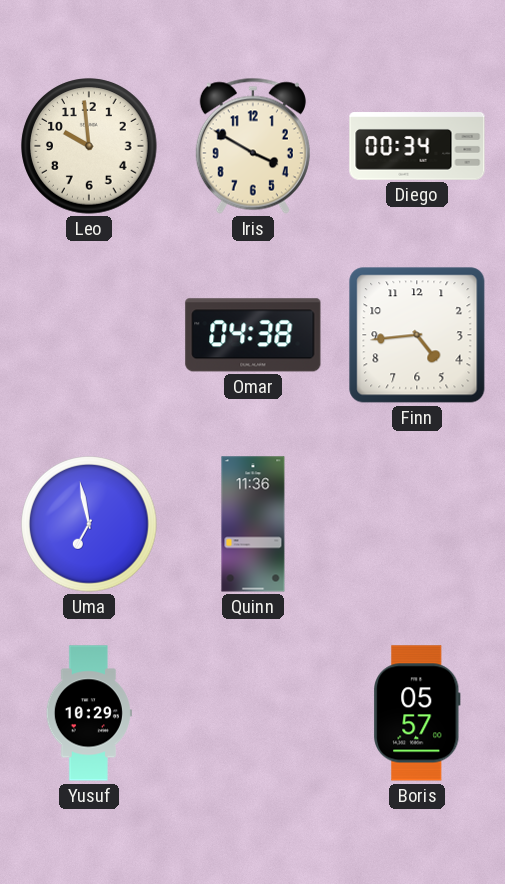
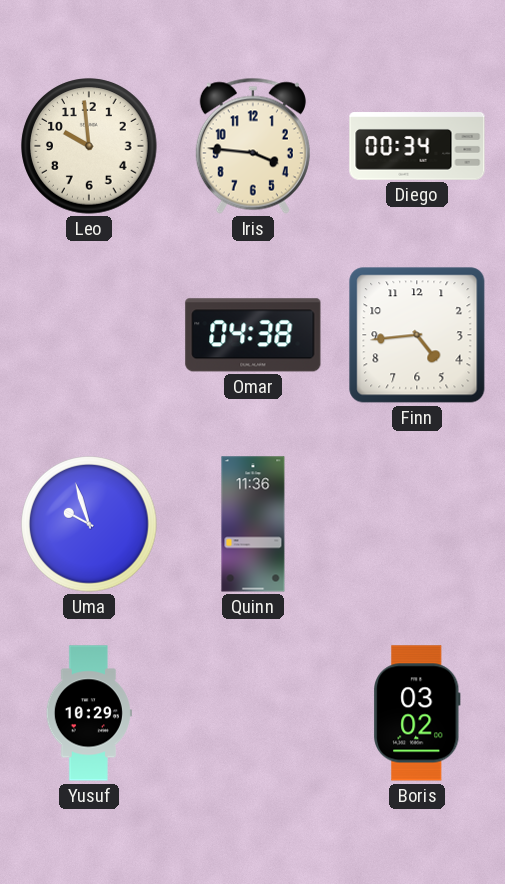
Iris: 3:50 -> 3:46
Uma: 6:58 -> 9:57
Boris: 05:57 -> 03:02
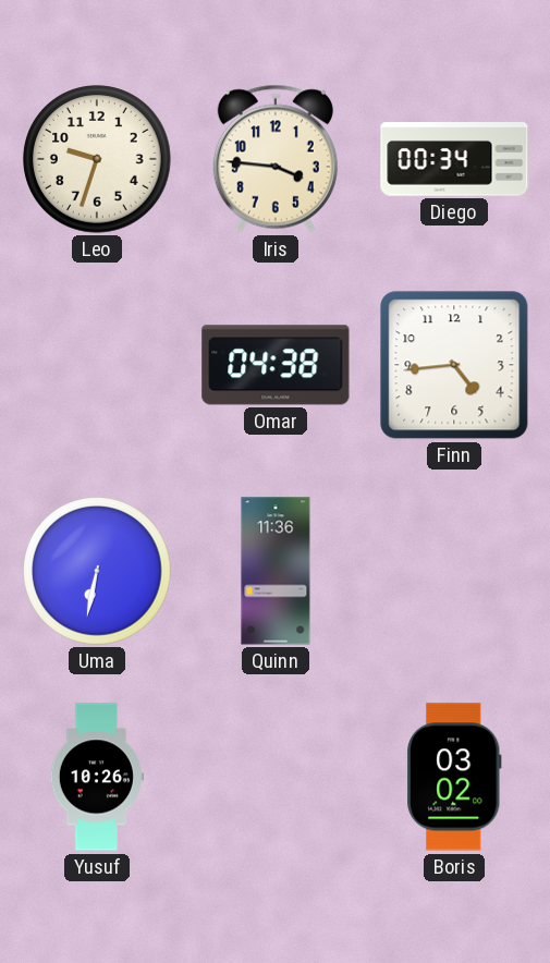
Leo: 9:59 -> 9:33
Uma: 9:57 -> 6:32
Yusuf: 10:29 -> 10:26
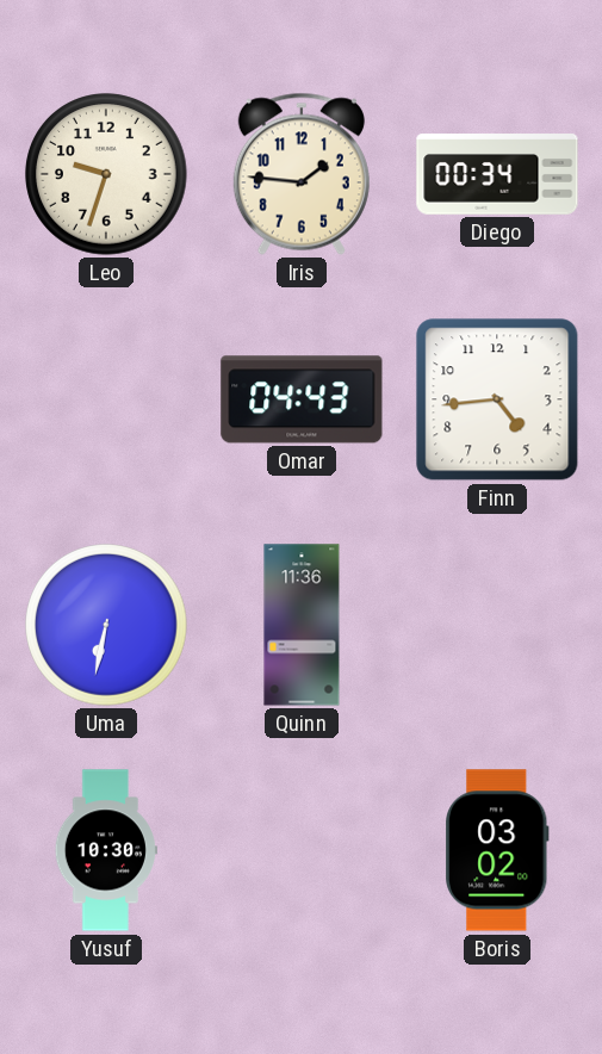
Iris: 3:46 -> 1:46
Omar: 04:38 -> 04:43
Yusuf: 10:26 -> 10:30
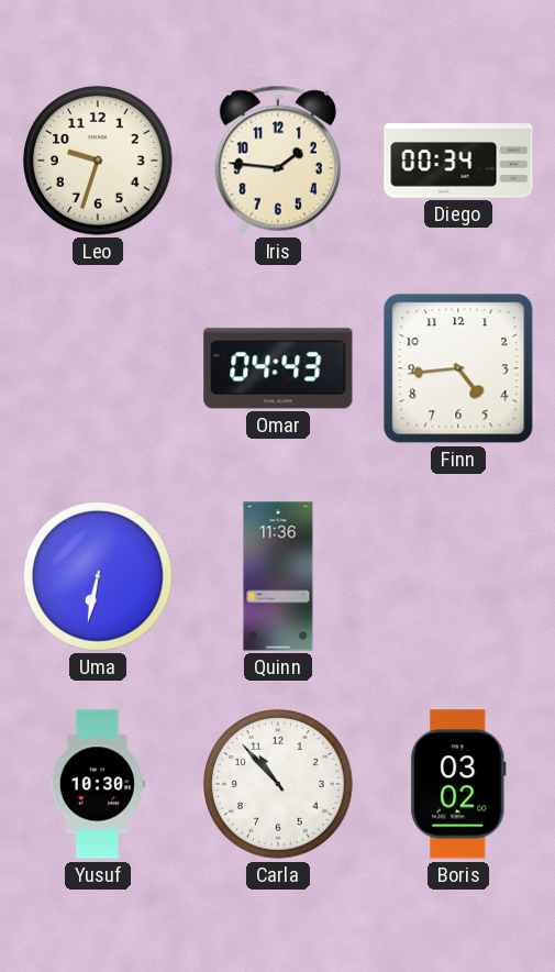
Carla: none -> 10:53
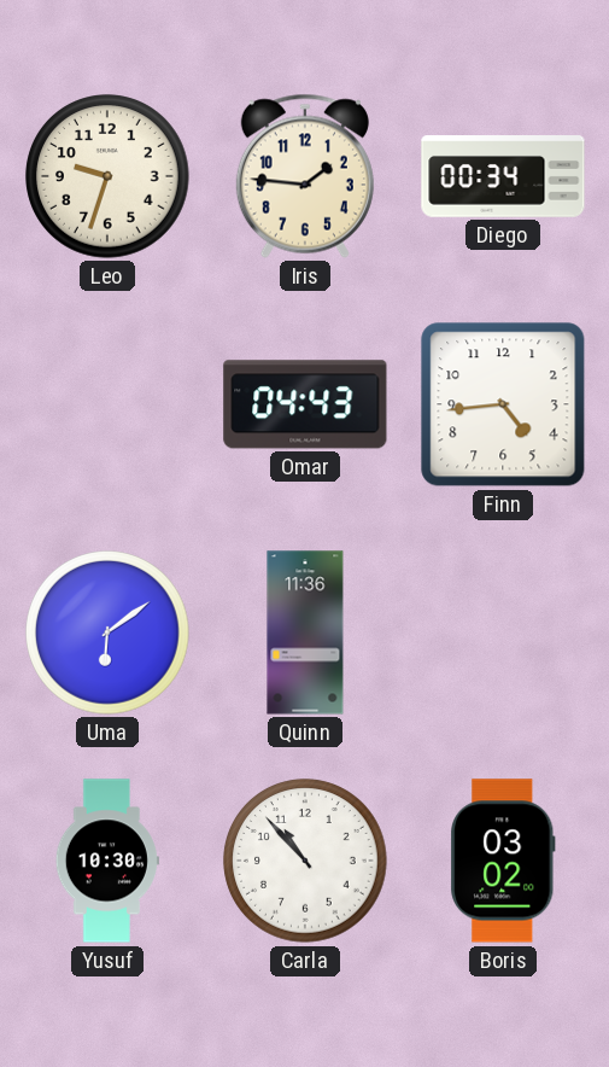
Uma: 6:32 -> 6:09
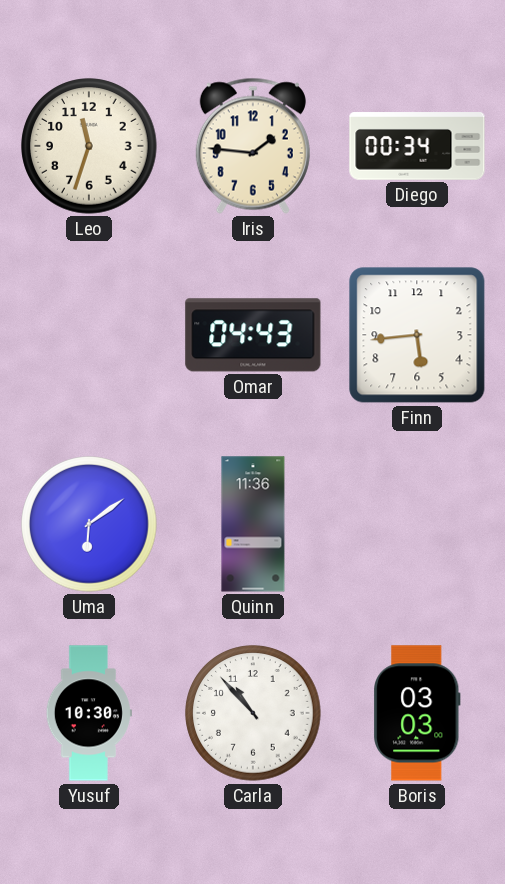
Leo: 9:33 -> 11:33
Finn: 4:44 -> 5:44
Boris: 03:02 -> 03:03
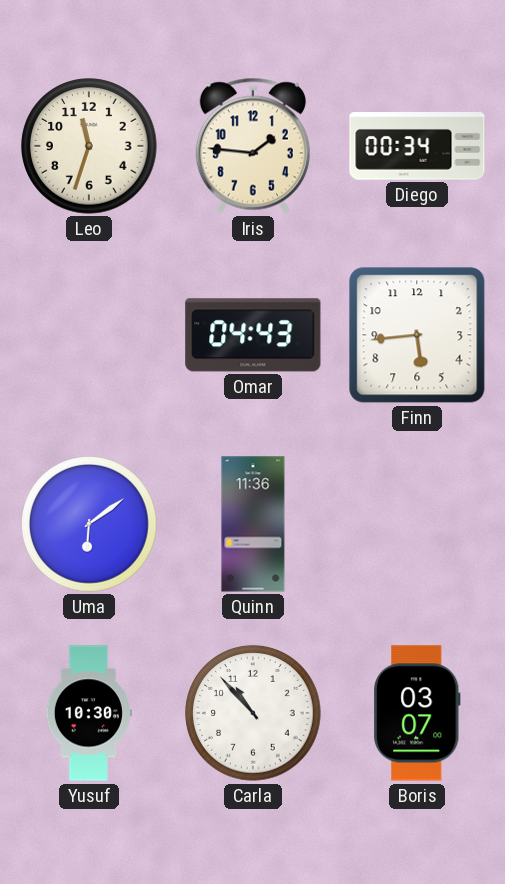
Boris: 03:03 -> 03:07
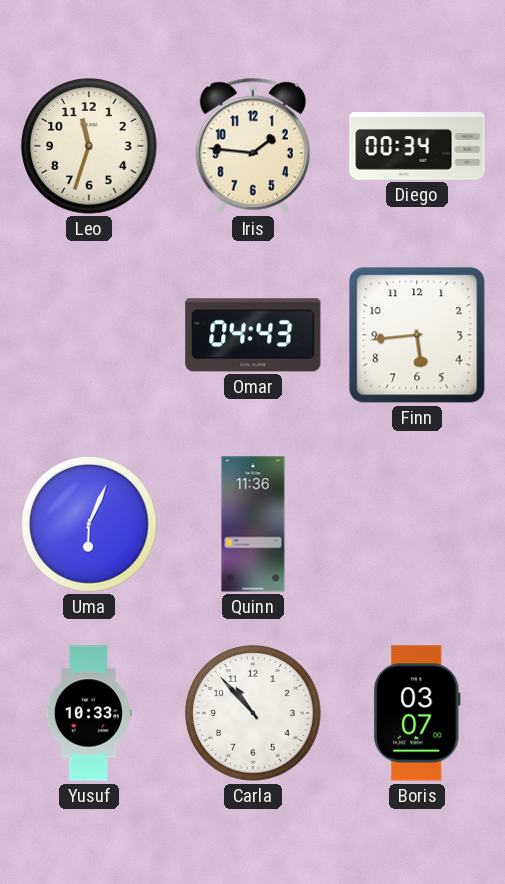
Uma: 6:09 -> 6:04
Yusuf: 10:30 -> 10:33
